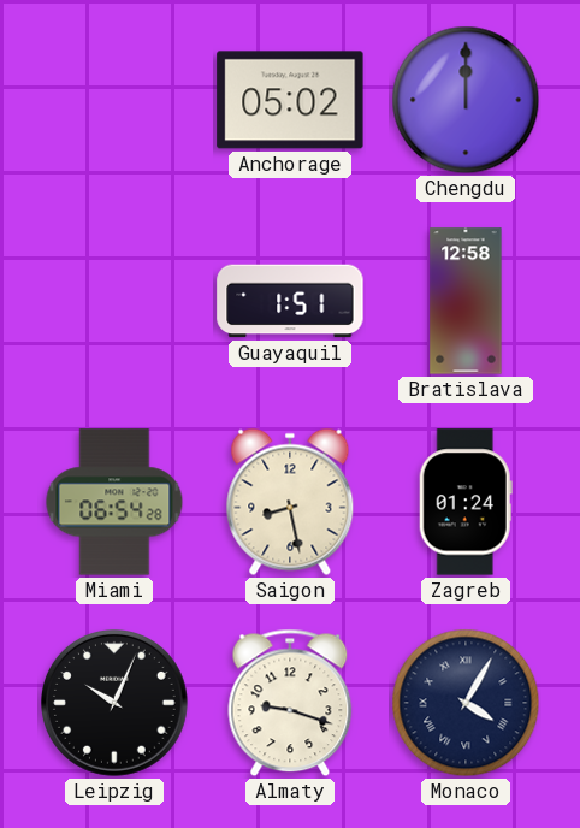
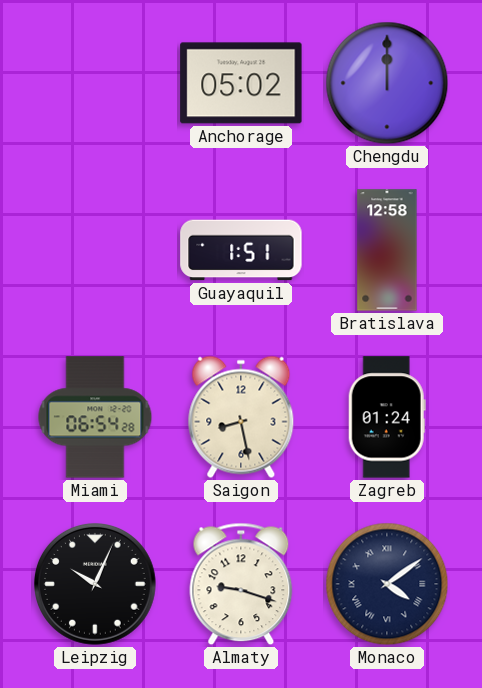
Monaco: 4:05 -> 4:09
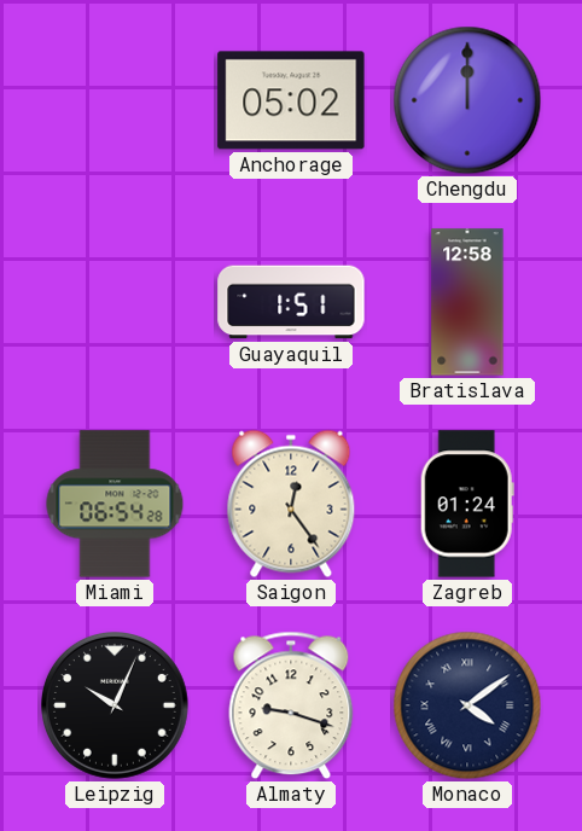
Saigon: 8:28 -> 12:24
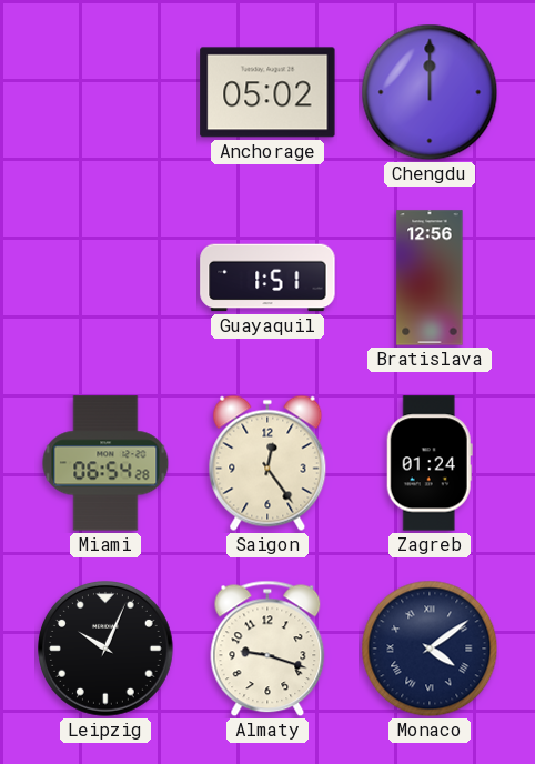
Bratislava: 12:58 -> 12:56
